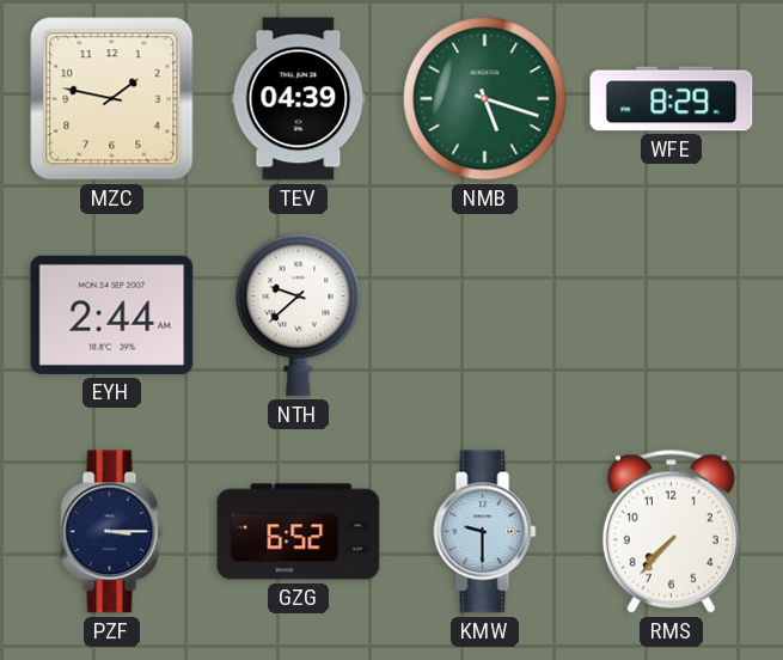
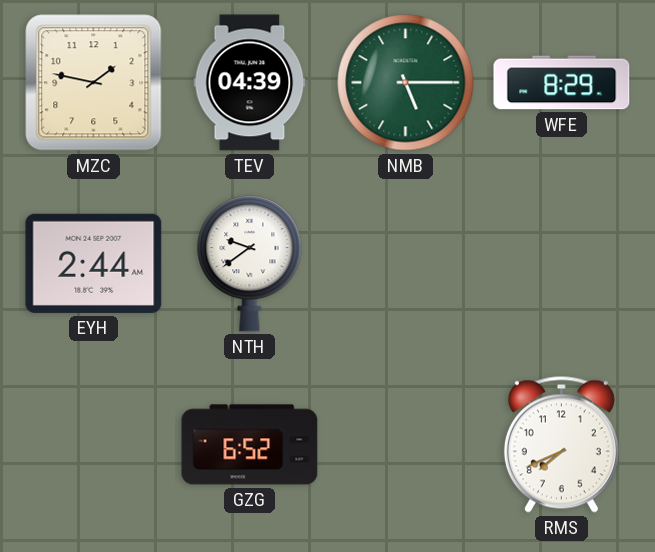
NMB: 5:18 -> 5:15
NTH: 9:38 -> 9:39
PZF: 3:15 -> none
KMW: 9:30 -> none
RMS: 7:37 -> 7:41
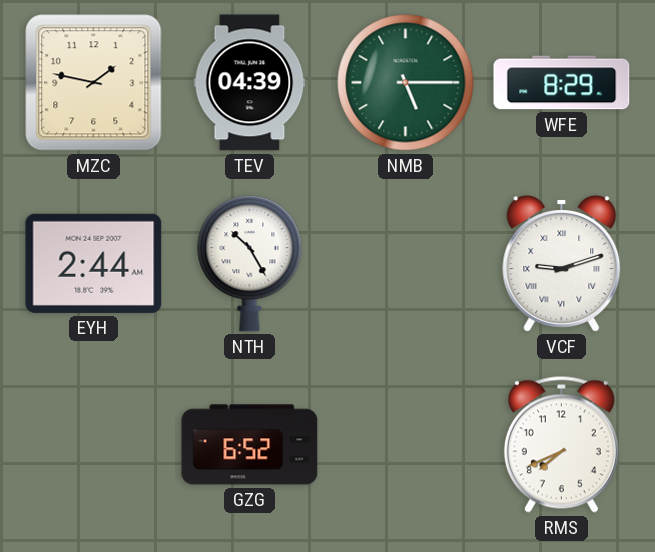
NTH: 9:39 -> 10:25
VCF: none -> 9:12
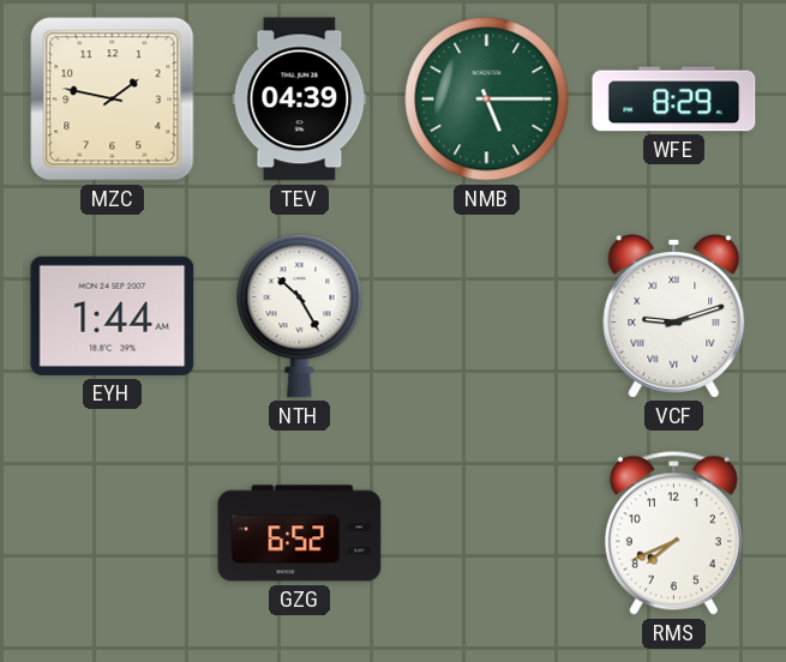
EYH: 2:44 -> 1:44
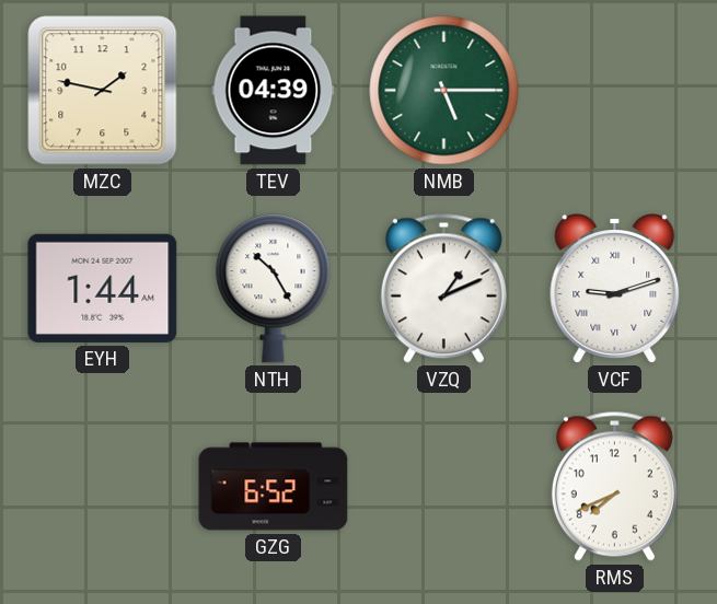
WFE: 8:29 -> none
VZQ: none -> 1:11
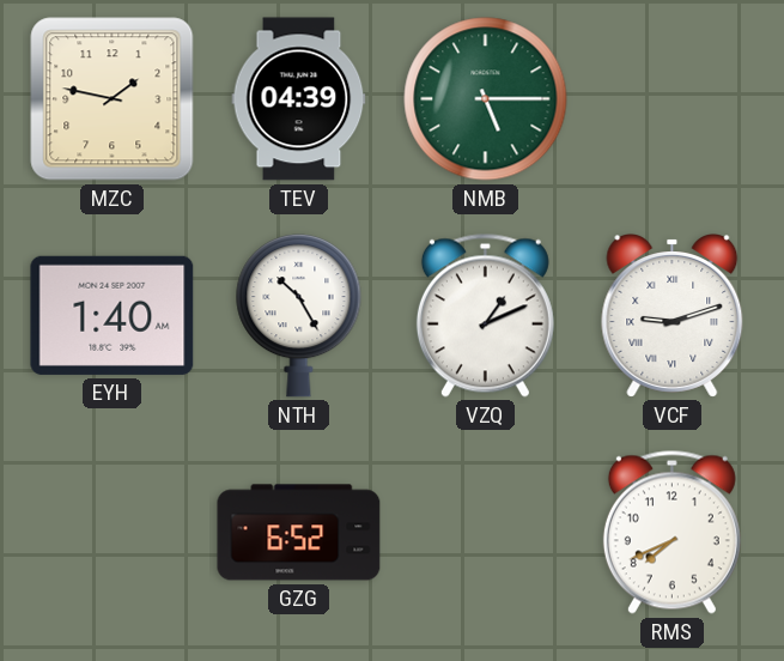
EYH: 1:44 -> 1:40
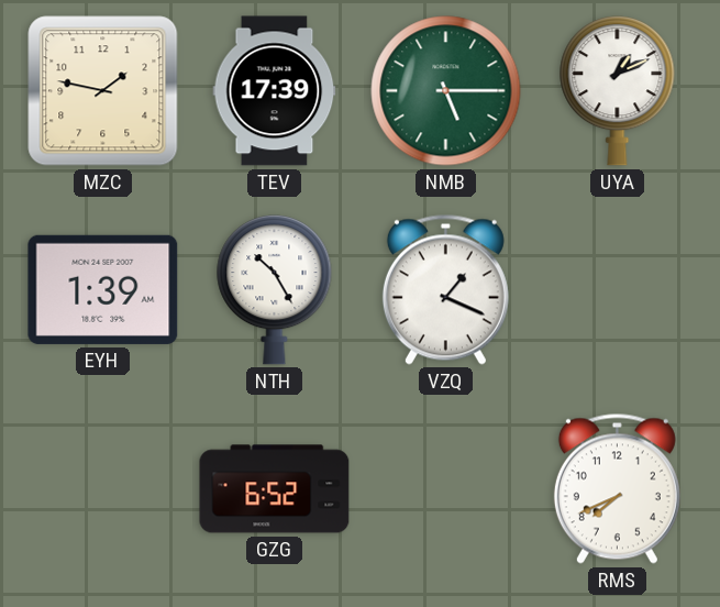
TEV: 04:39 -> 17:39
UYA: none -> 1:11
EYH: 1:40 -> 1:39
VZQ: 1:11 -> 1:19
VCF: 9:12 -> none
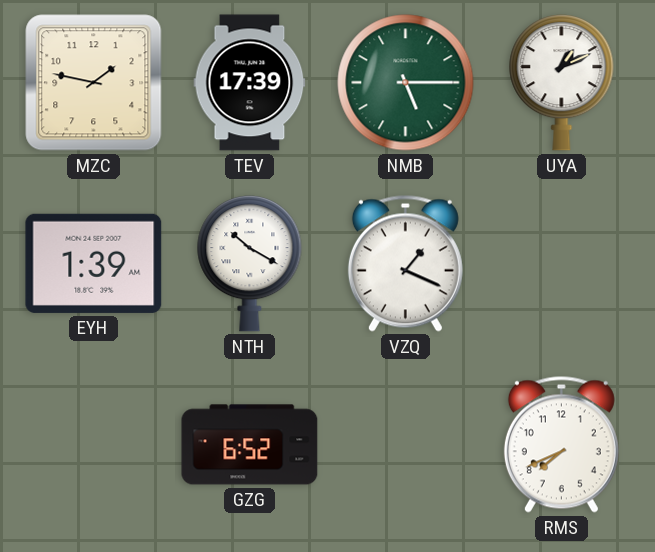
NTH: 10:25 -> 10:20
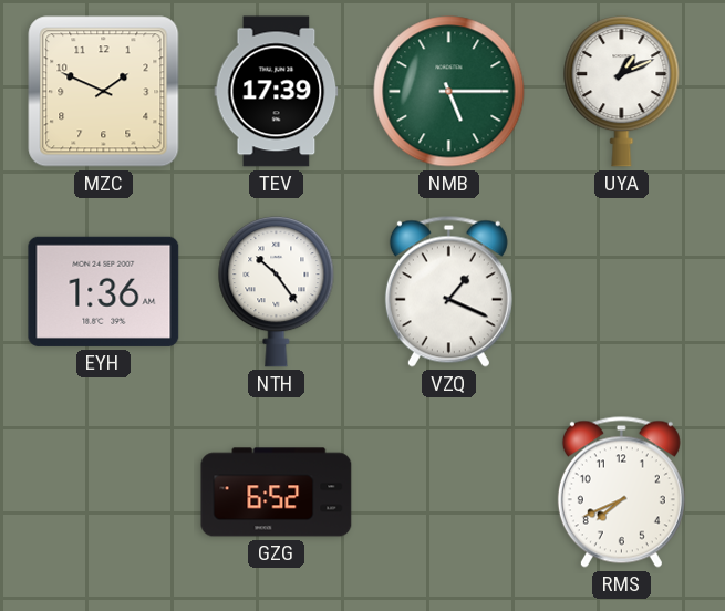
MZC: 1:47 -> 1:49
EYH: 1:39 -> 1:36
NTH: 10:20 -> 10:24
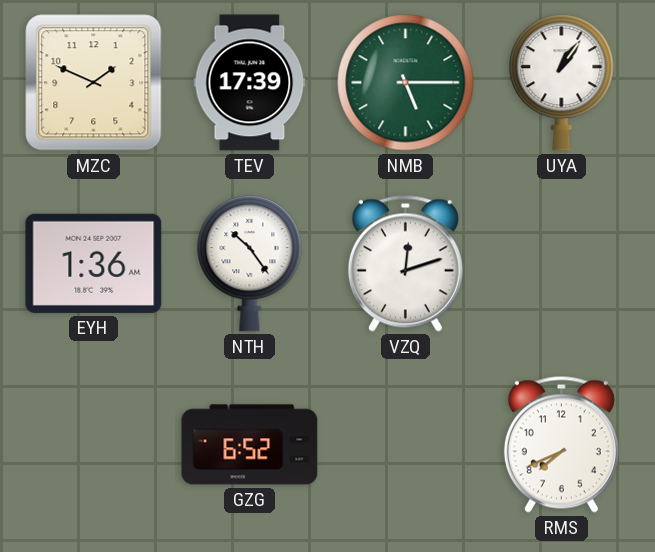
UYA: 1:11 -> 1:06
VZQ: 1:19 -> 12:12
